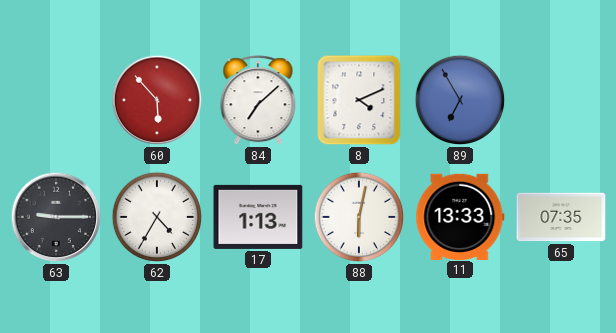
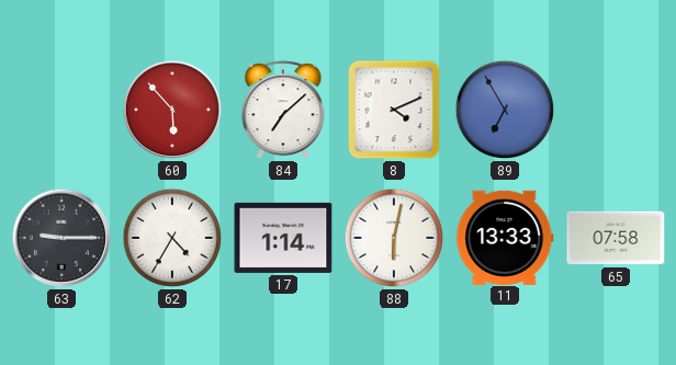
17: 1:13 -> 1:14
65: 07:35 -> 07:58
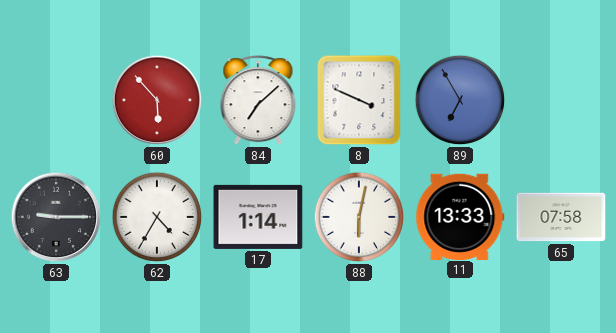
8: 4:11 -> 3:49
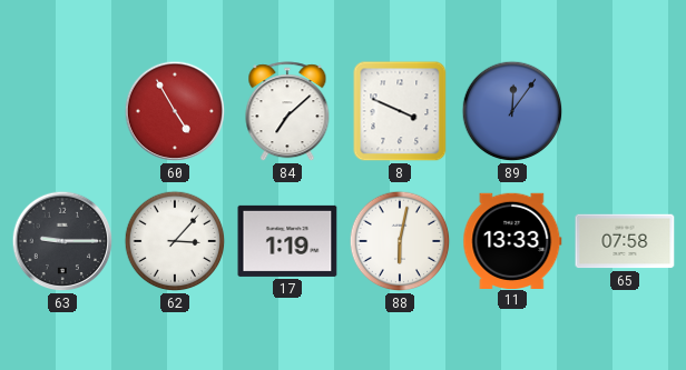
60: 5:53 -> 4:55
89: 6:55 -> 12:06
62: 4:35 -> 3:07
17: 1:14 -> 1:19
